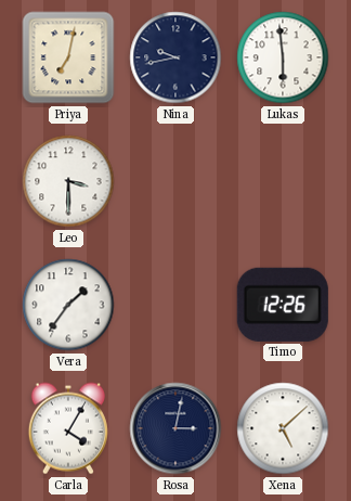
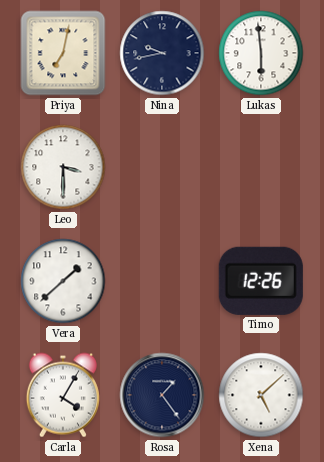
Vera: 1:36 -> 1:38
Rosa: 3:02 -> 1:24
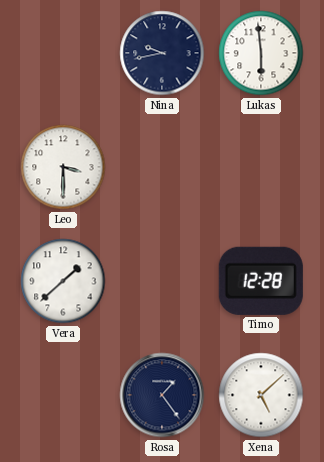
Priya: 7:02 -> none
Timo: 12:26 -> 12:28
Carla: 4:05 -> none
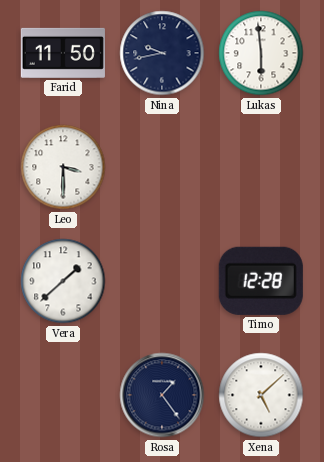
Farid: none -> 11:50
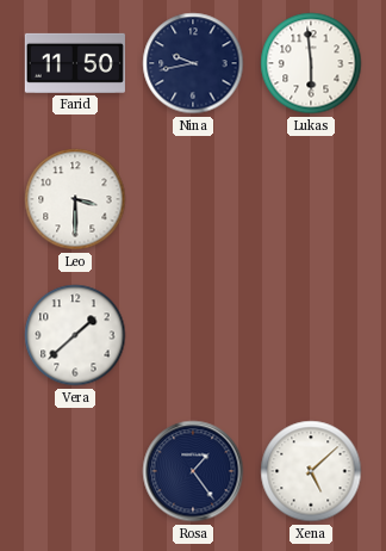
Timo: 12:28 -> none
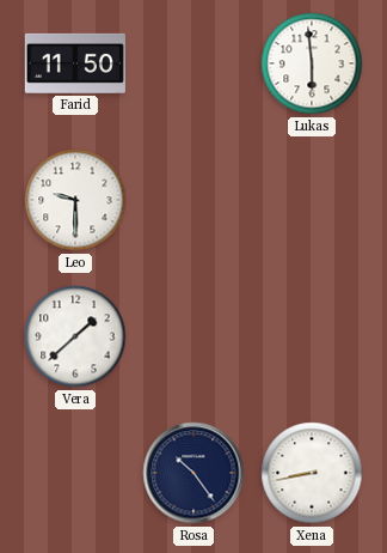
Nina: 9:43 -> none
Leo: 3:30 -> 9:30
Rosa: 1:24 -> 10:24
Xena: 5:08 -> 8:43
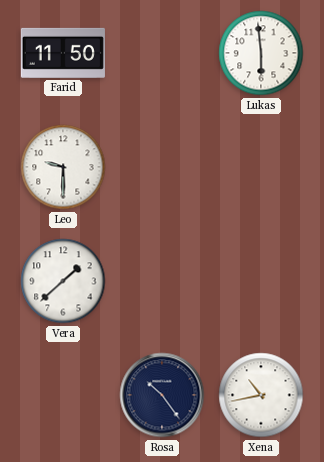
Xena: 8:43 -> 10:43
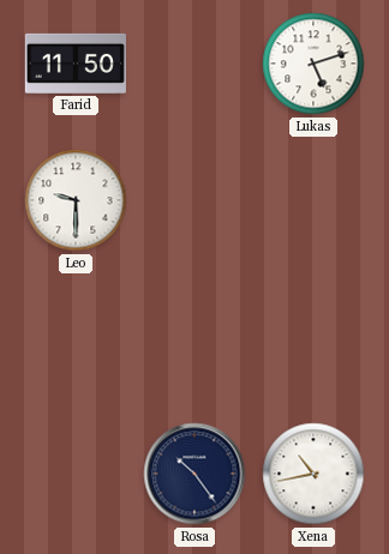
Lukas: 5:59 -> 5:12
Vera: 1:38 -> none
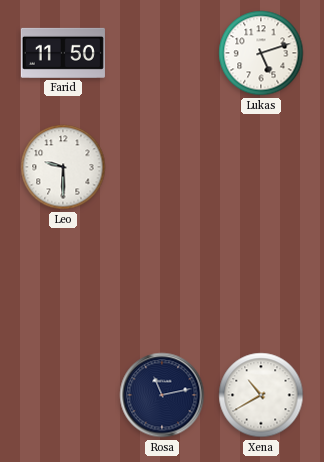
Rosa: 10:24 -> 11:13
Xena: 10:43 -> 10:40
